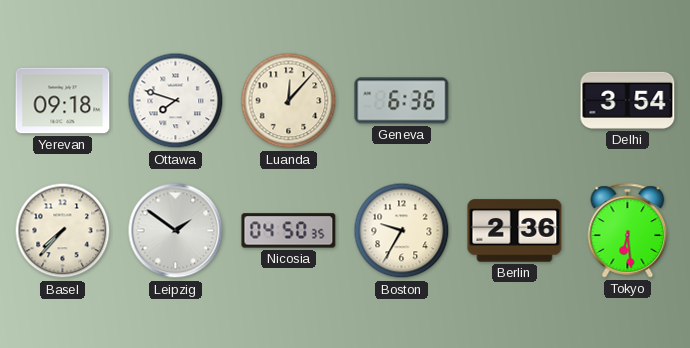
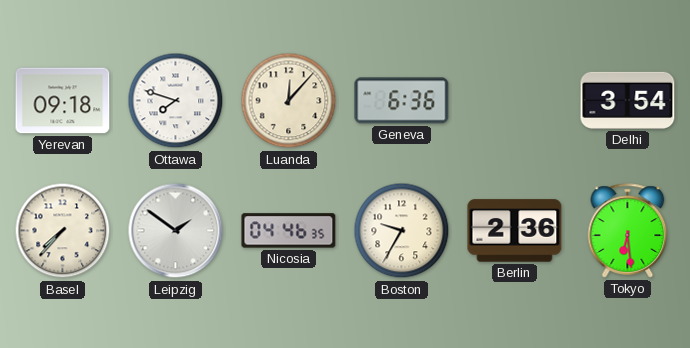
Nicosia: 04:50 -> 04:46
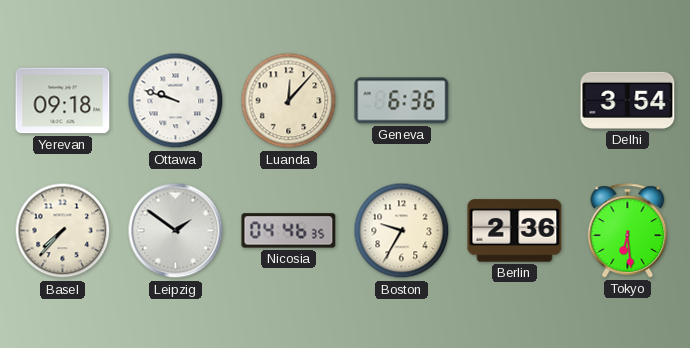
Ottawa: 7:48 -> 9:48
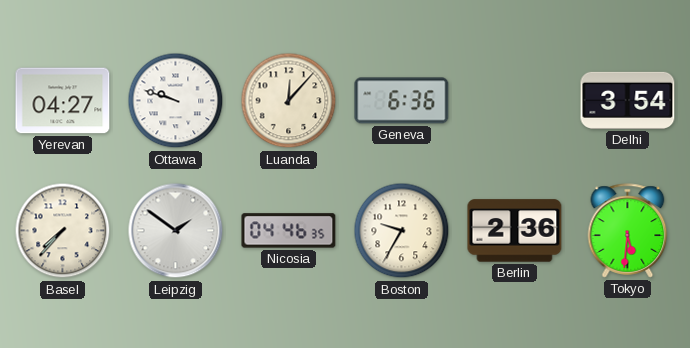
Yerevan: 09:18 -> 04:27
Tokyo: 6:29 -> 5:31
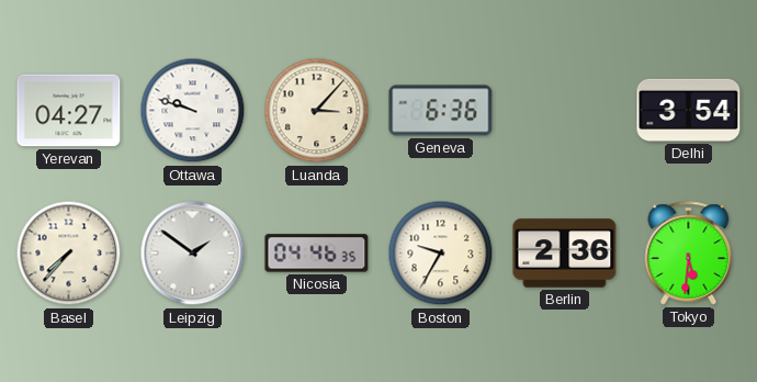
Luanda: 12:07 -> 3:07
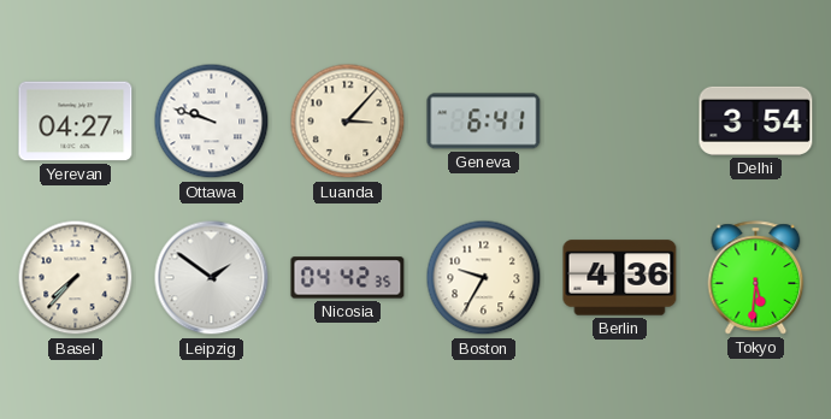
Geneva: 6:36 -> 6:41
Nicosia: 04:46 -> 04:42
Berlin: 2:36 -> 4:36
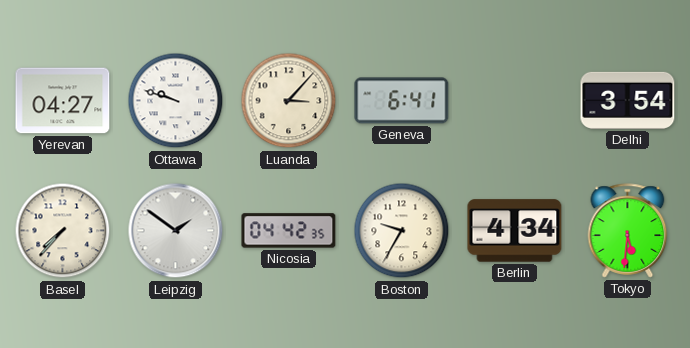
Berlin: 4:36 -> 4:34
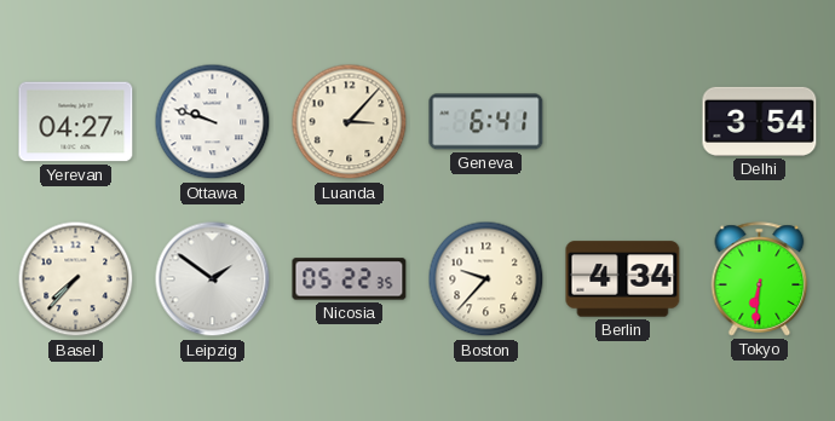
Nicosia: 04:42 -> 05:22
Boston: 9:35 -> 9:37
Tokyo: 5:31 -> 6:31
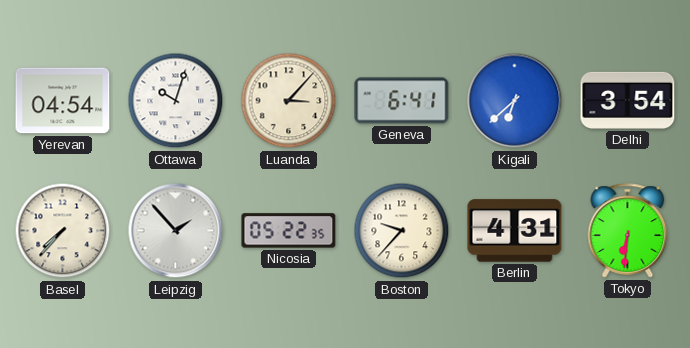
Yerevan: 04:27 -> 04:54
Ottawa: 9:48 -> 10:03
Kigali: none -> 6:38
Leipzig: 1:51 -> 1:53
Berlin: 4:34 -> 4:31
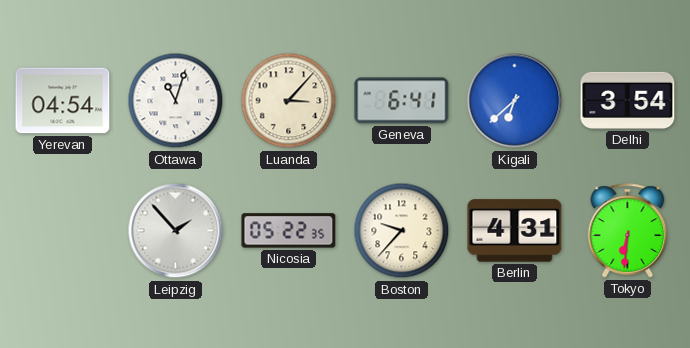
Ottawa: 10:03 -> 11:03
Basel: 7:37 -> none
